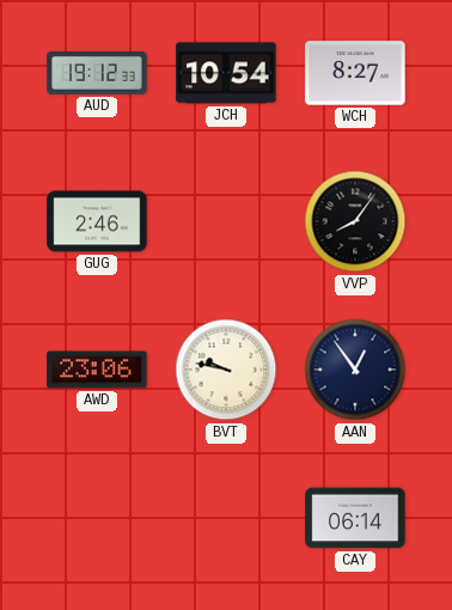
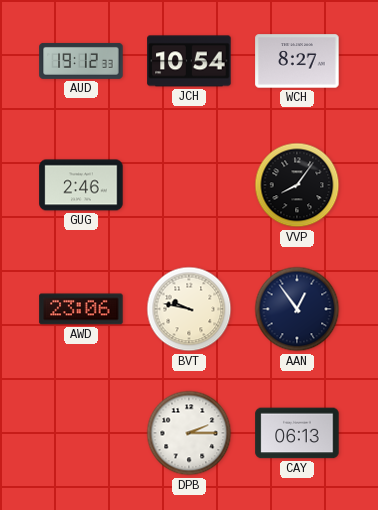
DPB: none -> 2:15
CAY: 06:14 -> 06:13
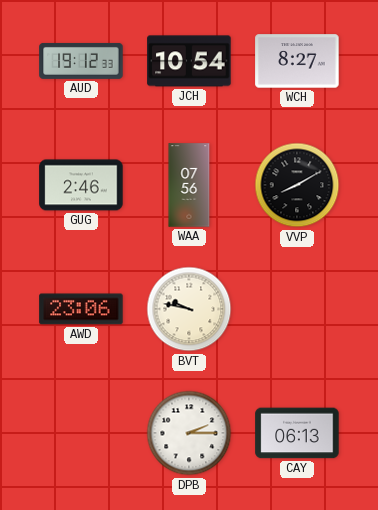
WAA: none -> 07:56
VVP: 8:06 -> 8:10
AAN: 12:54 -> none
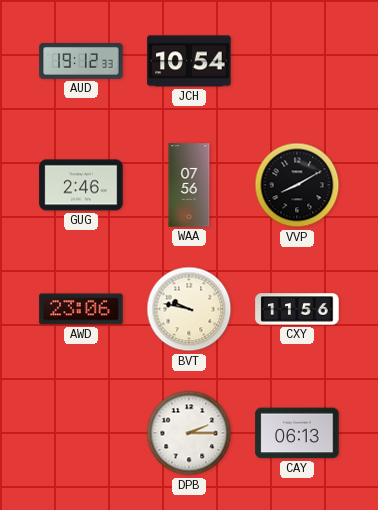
WCH: 8:27 -> none
CXY: none -> 11:56
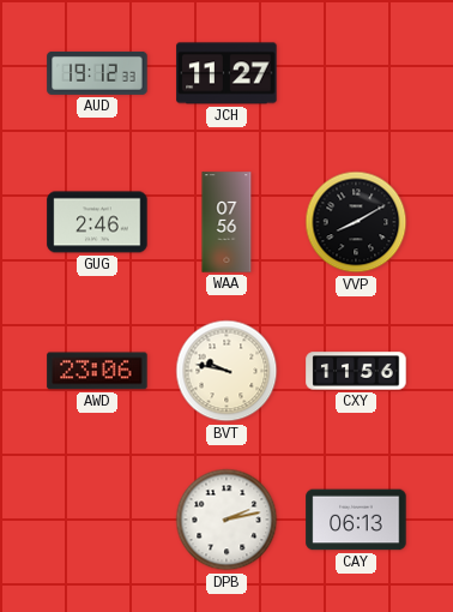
JCH: 10:54 -> 11:27
DPB: 2:15 -> 2:13
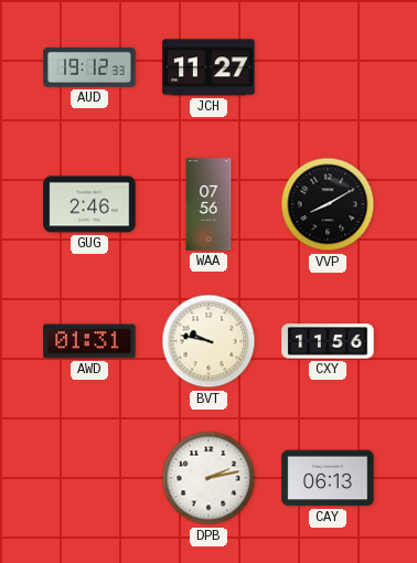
AWD: 23:06 -> 01:31
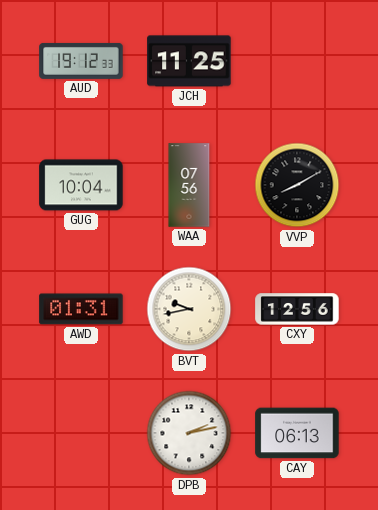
JCH: 11:27 -> 11:25
GUG: 2:46 -> 10:04
BVT: 9:47 -> 9:43
CXY: 11:56 -> 12:56
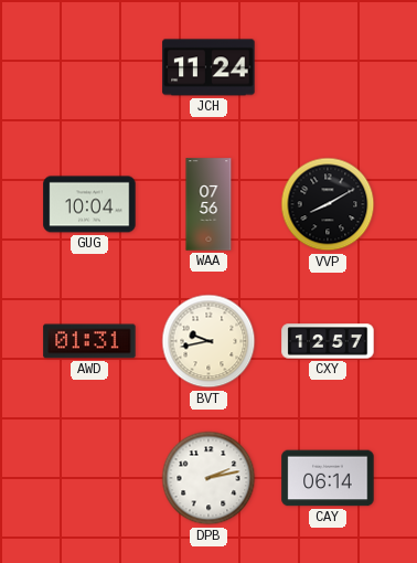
AUD: 19:12 -> none
JCH: 11:25 -> 11:24
CXY: 12:56 -> 12:57
CAY: 06:13 -> 06:14
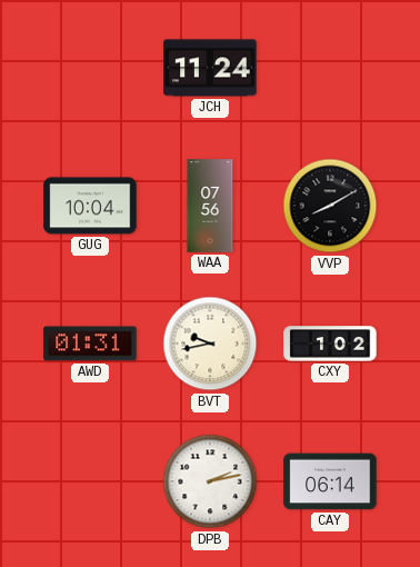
CXY: 12:57 -> 1:02
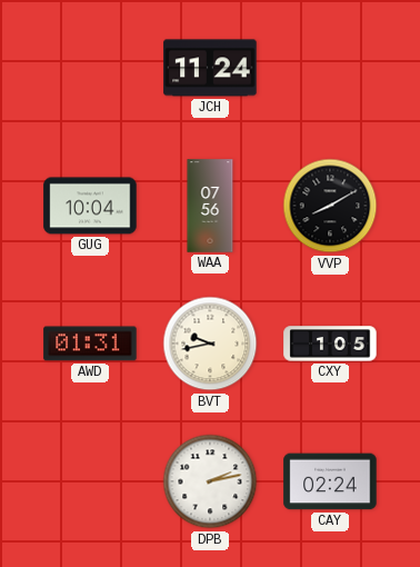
CXY: 1:02 -> 1:05
CAY: 06:14 -> 02:24
